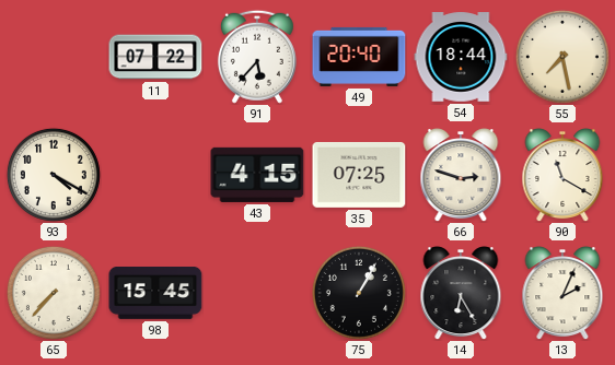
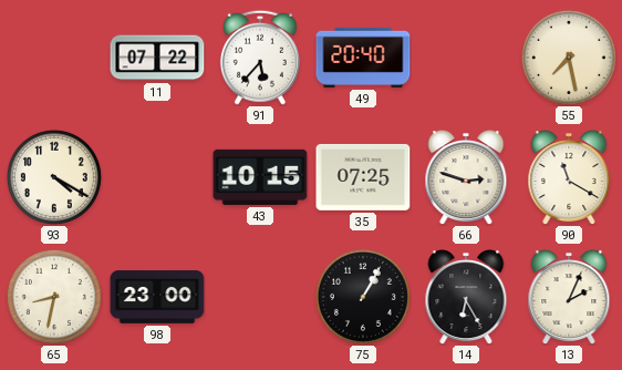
54: 18:44 -> none
43: 4:15 -> 10:15
65: 7:37 -> 8:32
98: 15:45 -> 23:00
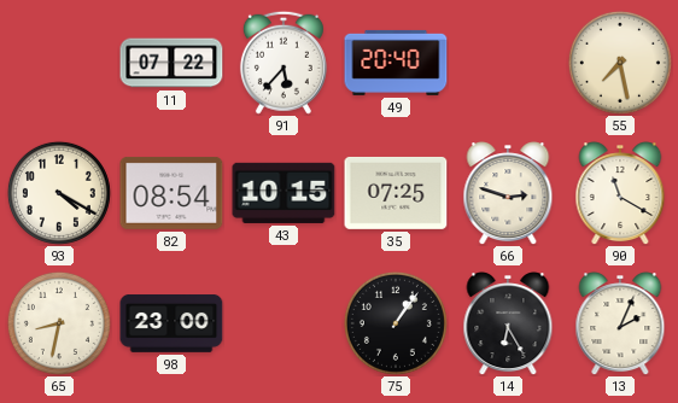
82: none -> 08:54
75: 1:05 -> 1:06
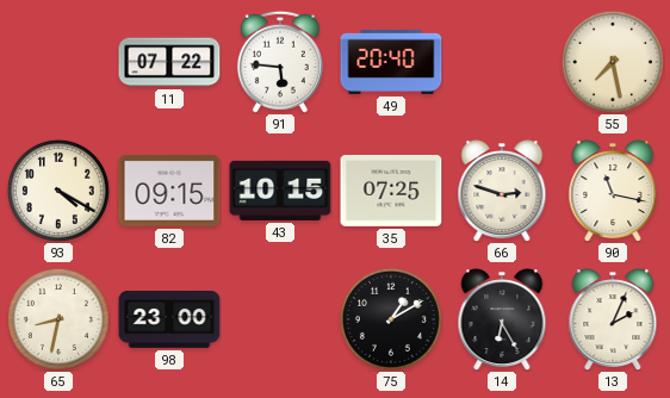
91: 5:37 -> 5:46
82: 08:54 -> 09:15
90: 11:20 -> 11:17
75: 1:06 -> 1:10
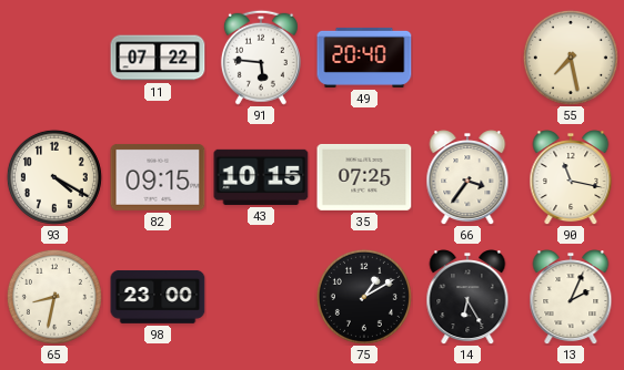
66: 2:48 -> 3:36
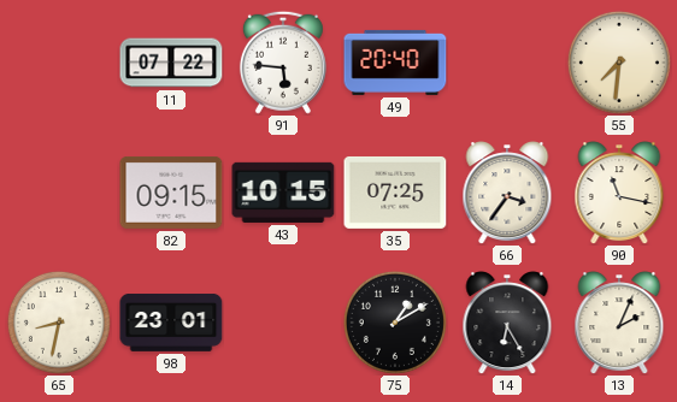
55: 7:28 -> 7:31
93: 4:20 -> none
98: 23:00 -> 23:01
